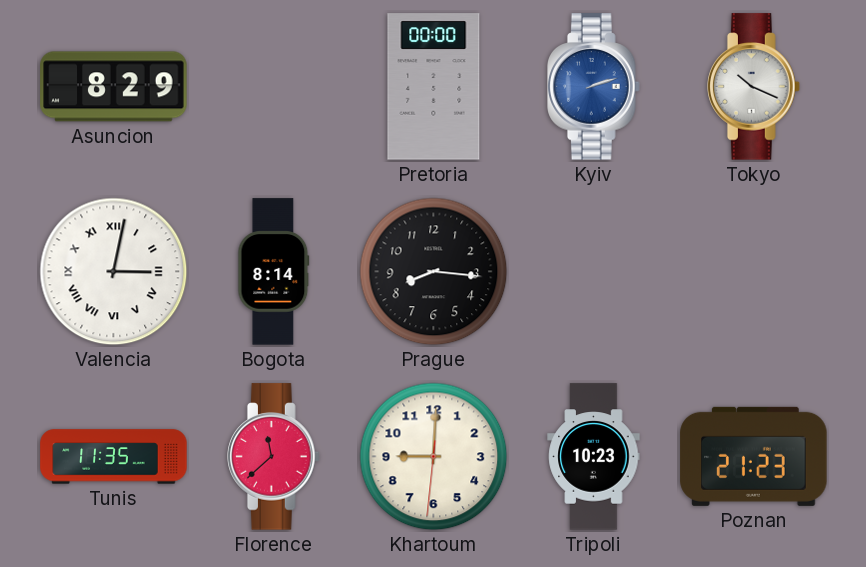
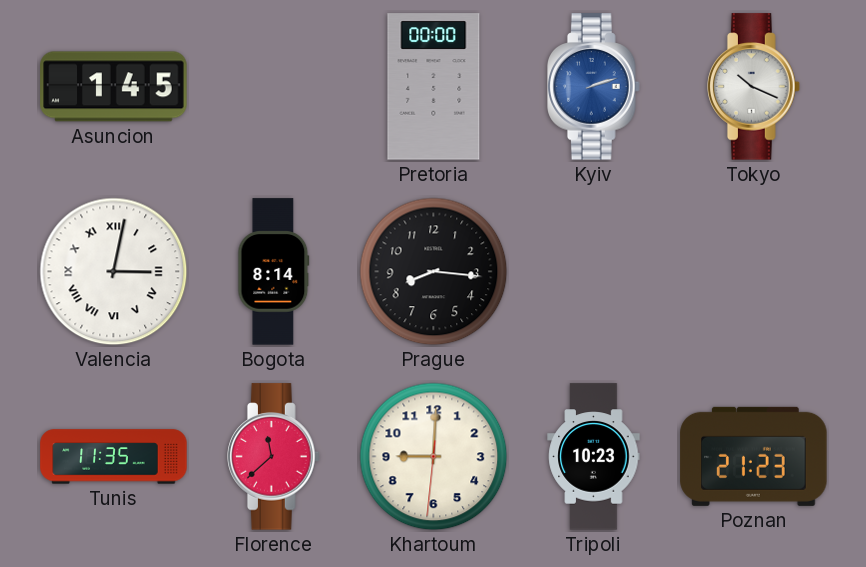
Asuncion: 8:29 -> 1:45
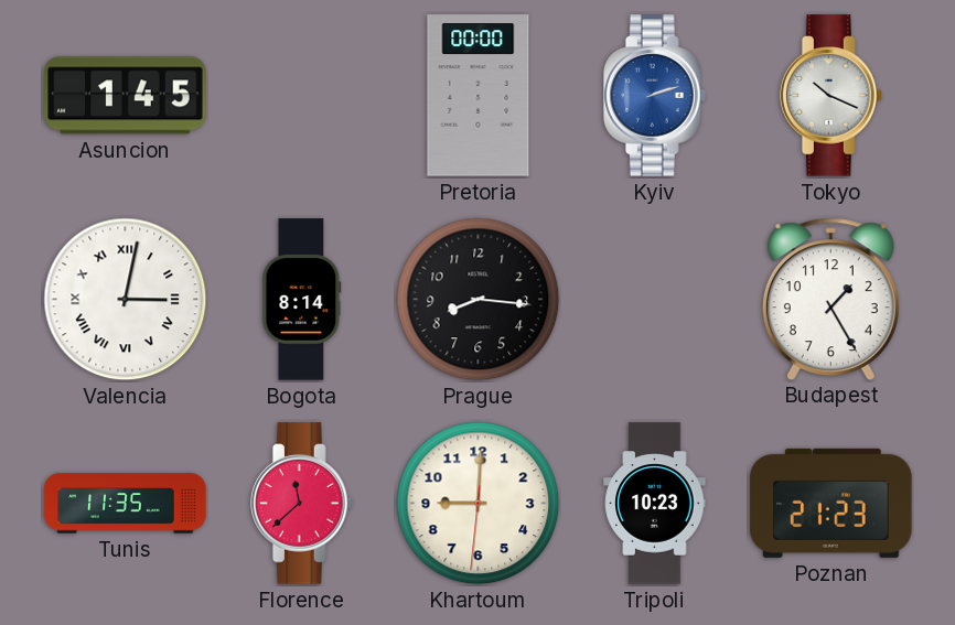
Budapest: none -> 1:25
